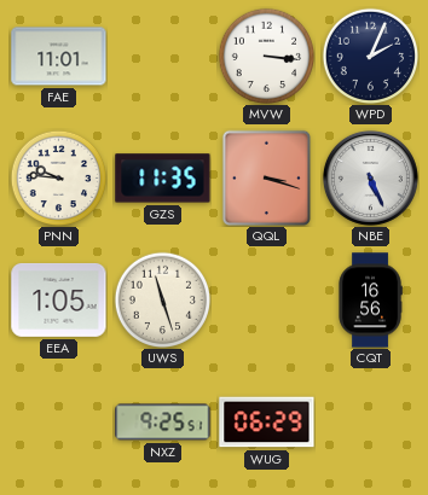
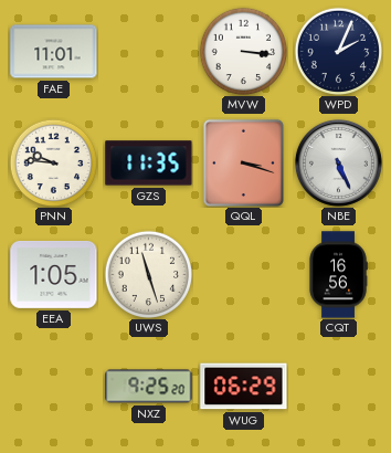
NXZ: 9:25:51 -> 9:25:20
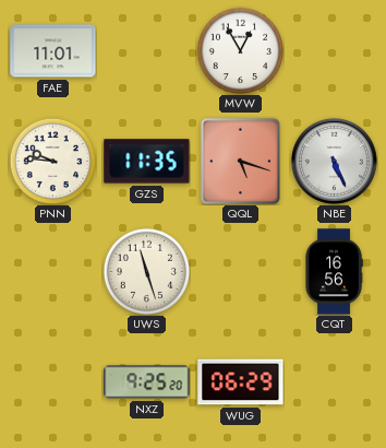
MVW: 3:16 -> 12:55
WPD: 2:04 -> none
QQL: 3:18 -> 5:18
EEA: 1:05 -> none
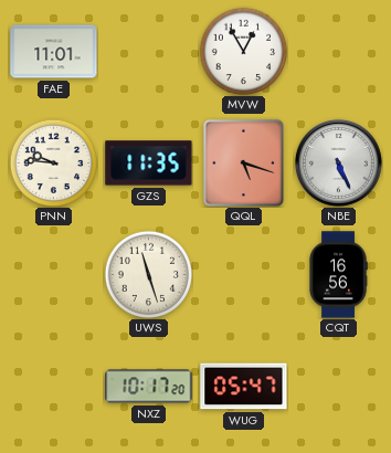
NXZ: 9:25 -> 10:17
WUG: 06:29 -> 05:47
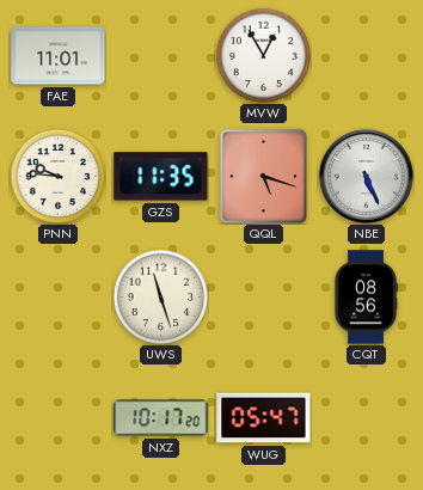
CQT: 16:56 -> 08:56
